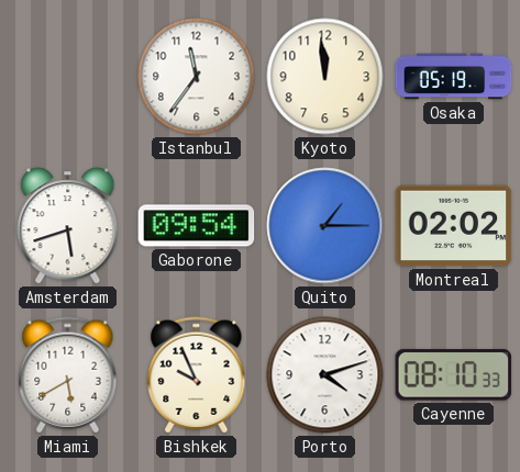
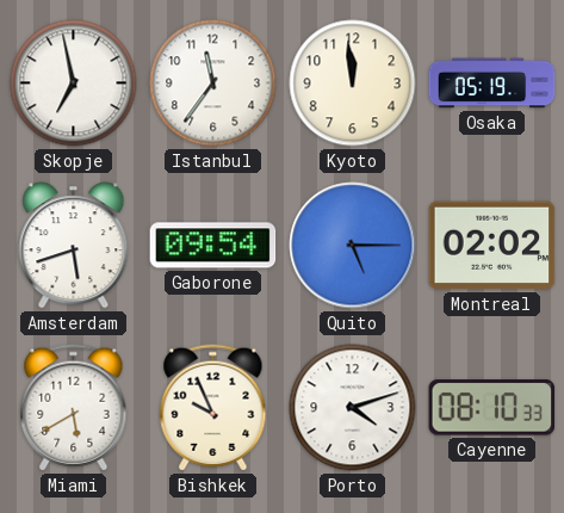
Skopje: none -> 6:58
Quito: 1:15 -> 5:15
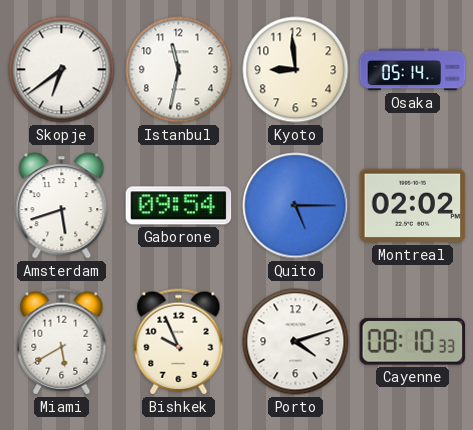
Skopje: 6:58 -> 6:39
Istanbul: 11:36 -> 11:32
Kyoto: 11:59 -> 8:59
Osaka: 05:19 -> 05:14
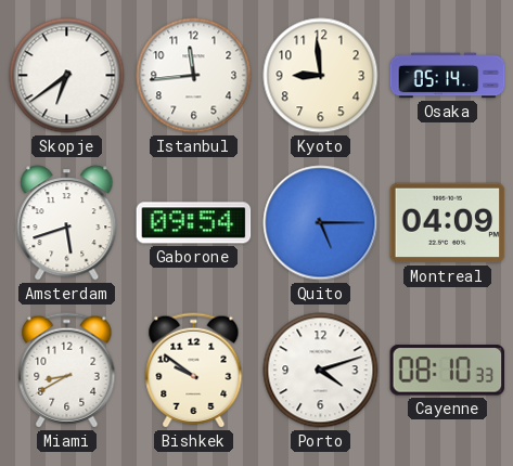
Istanbul: 11:32 -> 11:44
Montreal: 02:02 -> 04:09
Miami: 5:40 -> 8:40
Bishkek: 9:56 -> 9:51
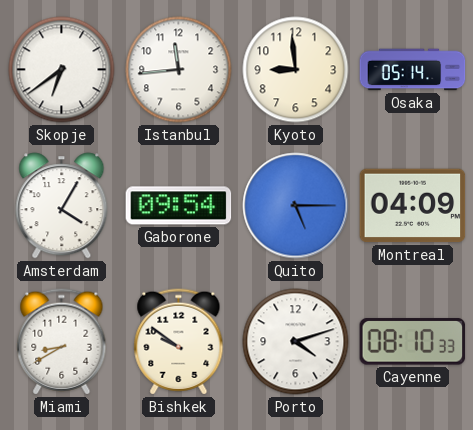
Amsterdam: 5:42 -> 4:05
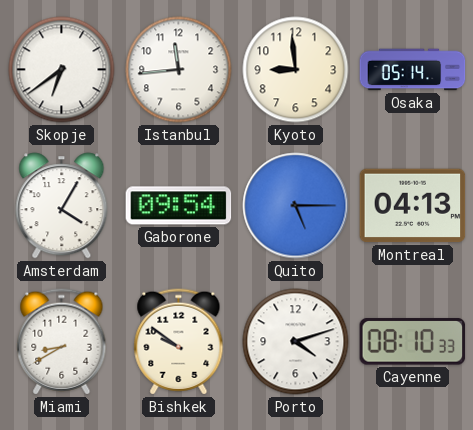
Montreal: 04:09 -> 04:13
